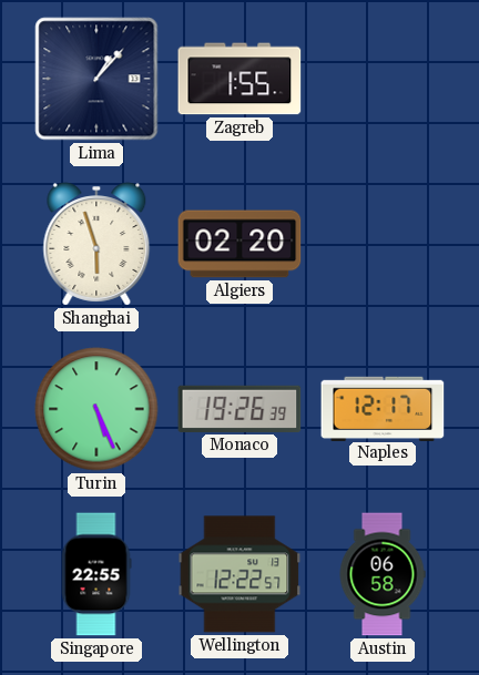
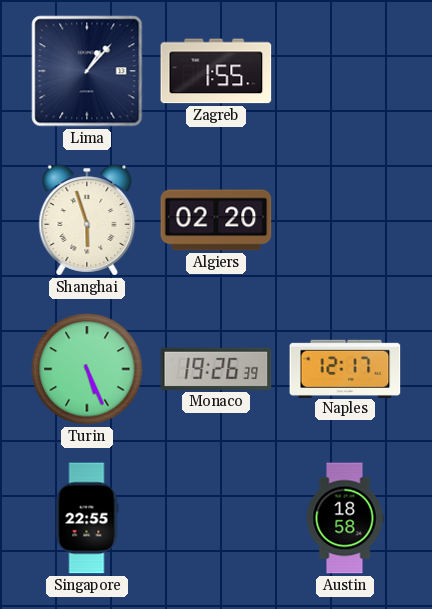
Wellington: 12:22 -> none
Austin: 06:58 -> 18:58
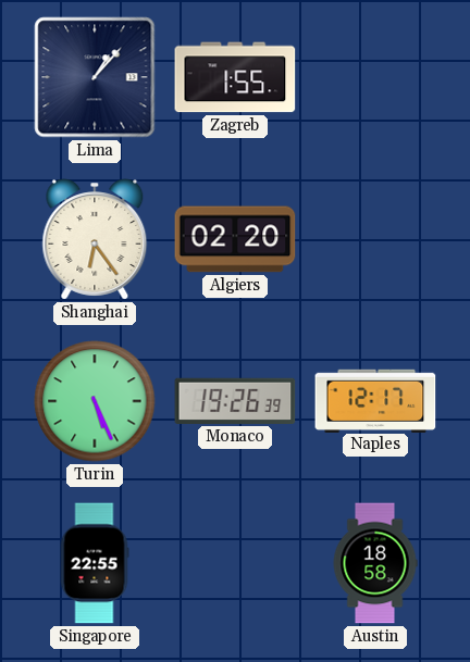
Shanghai: 5:57 -> 6:24
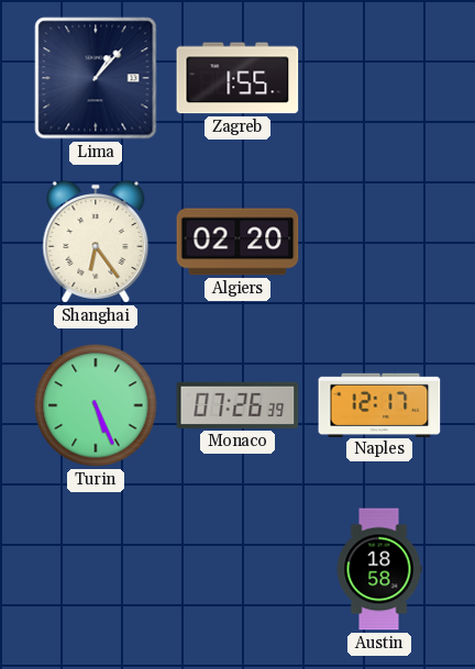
Monaco: 19:26 -> 07:26
Singapore: 22:55 -> none
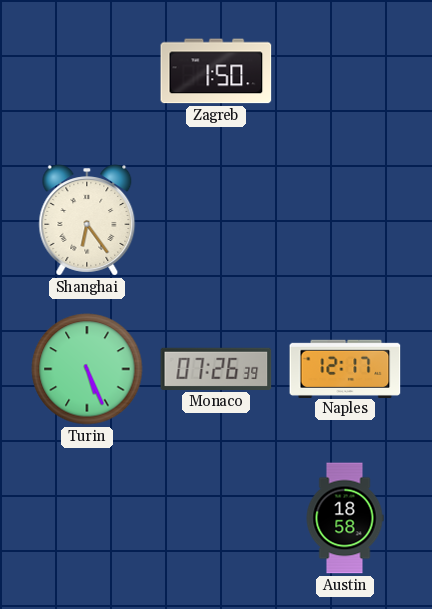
Lima: 1:07 -> none
Zagreb: 1:55 -> 1:50
Algiers: 02:20 -> none
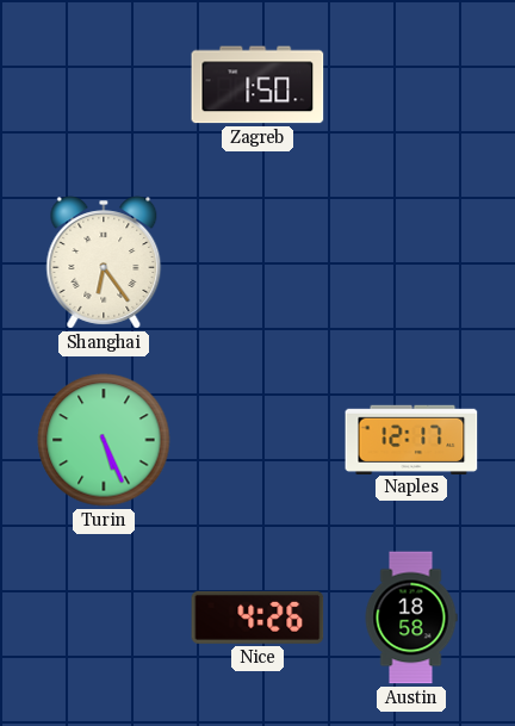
Monaco: 07:26 -> none
Nice: none -> 4:26
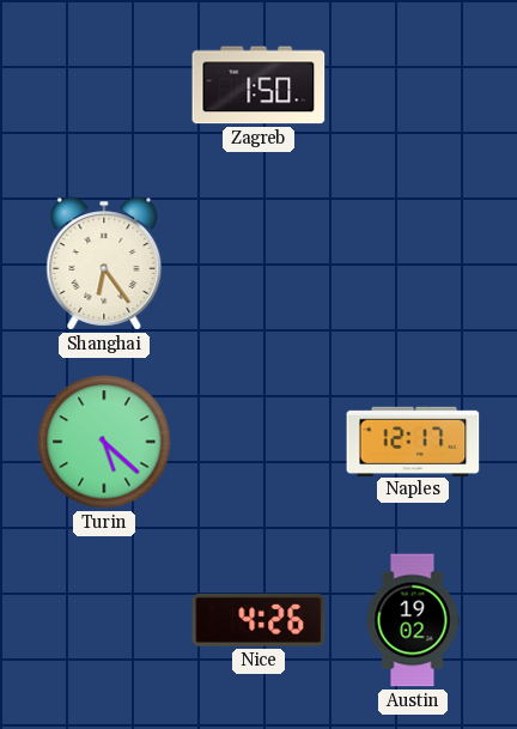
Turin: 5:26 -> 5:22
Austin: 18:58 -> 19:02
